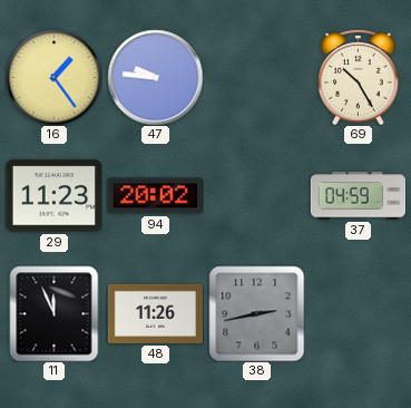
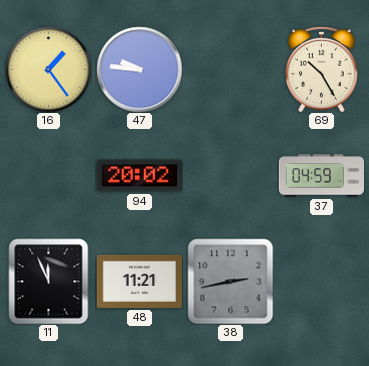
29: 11:23 -> none
48: 11:26 -> 11:21
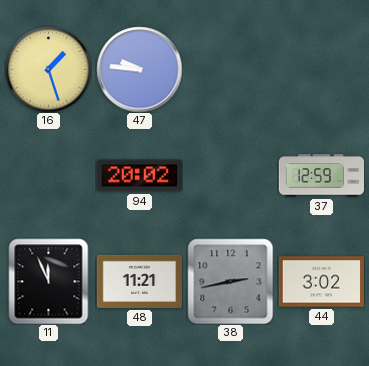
16: 1:24 -> 1:27
69: 10:25 -> none
37: 04:59 -> 12:59
44: none -> 3:02
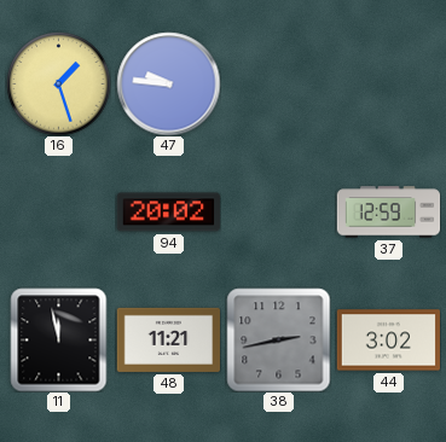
11: 11:56 -> 11:58
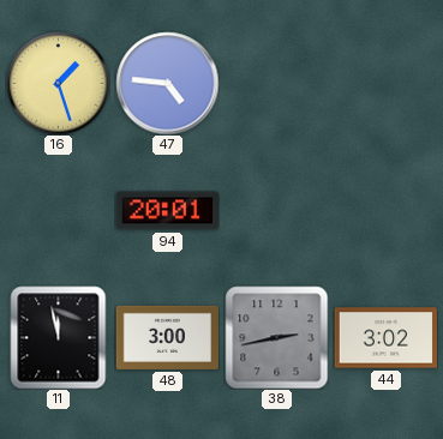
47: 9:46 -> 4:46
94: 20:02 -> 20:01
37: 12:59 -> none
48: 11:21 -> 3:00
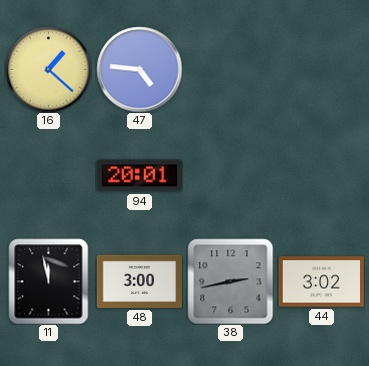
16: 1:27 -> 1:22
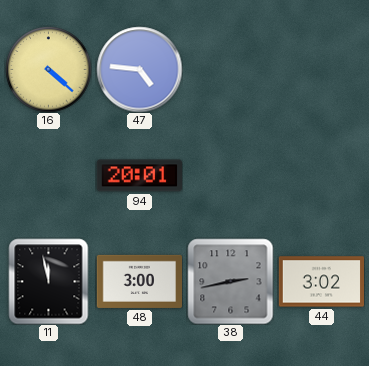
16: 1:22 -> 4:22
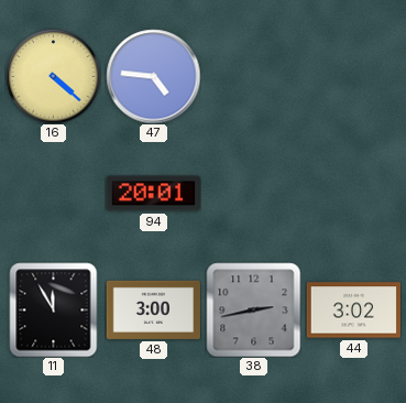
11: 11:58 -> 11:55
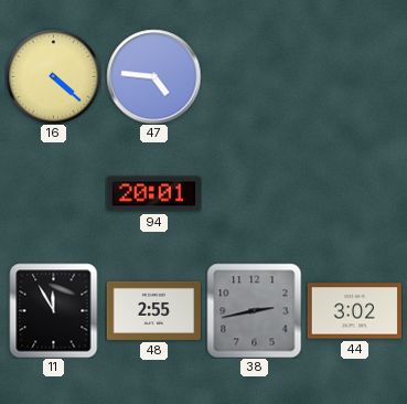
48: 3:00 -> 2:55
